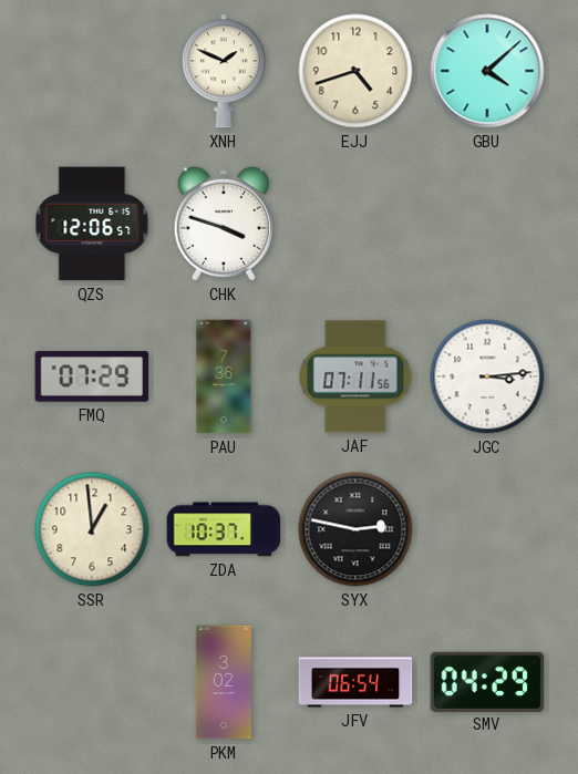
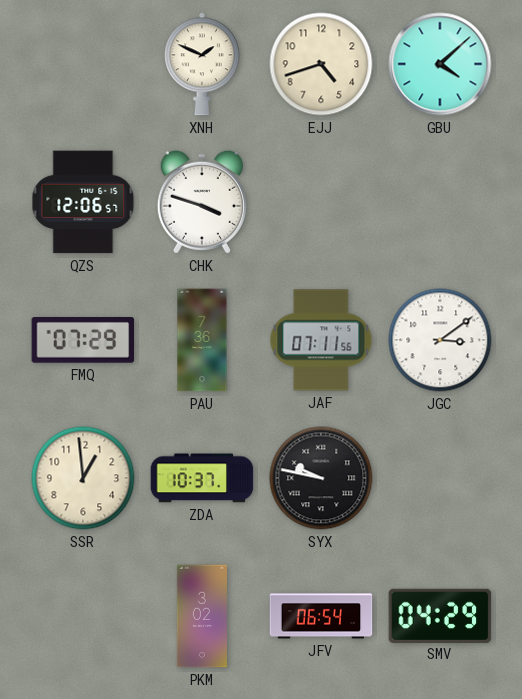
JGC: 3:14 -> 3:09
SYX: 2:47 -> 9:47
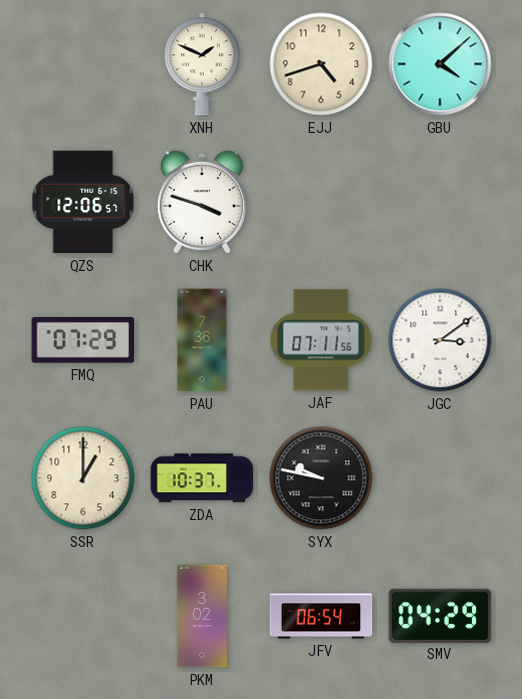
SSR: 12:59 -> 1:00
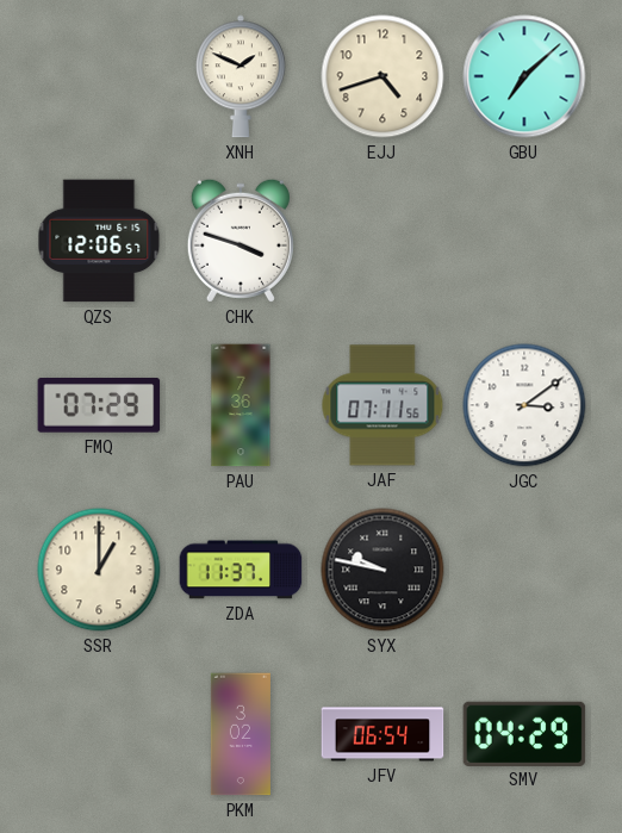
GBU: 4:08 -> 7:08
ZDA: 10:37 -> 11:37
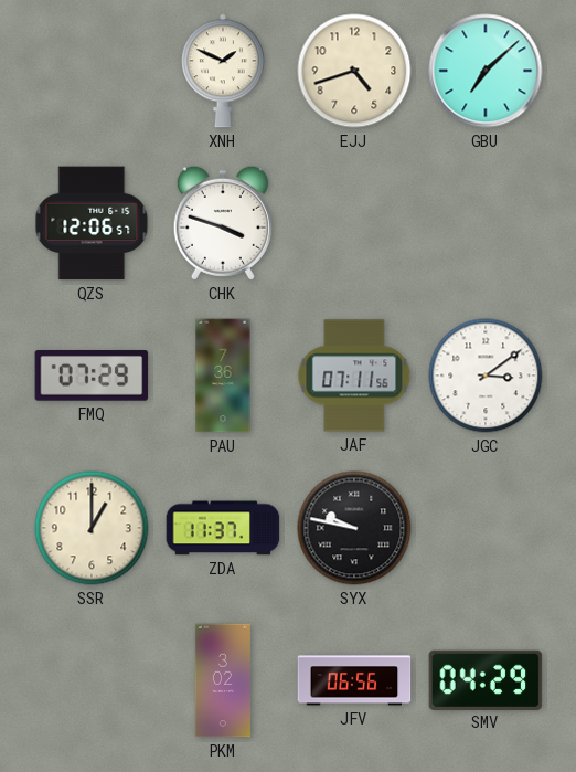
JFV: 06:54 -> 06:56
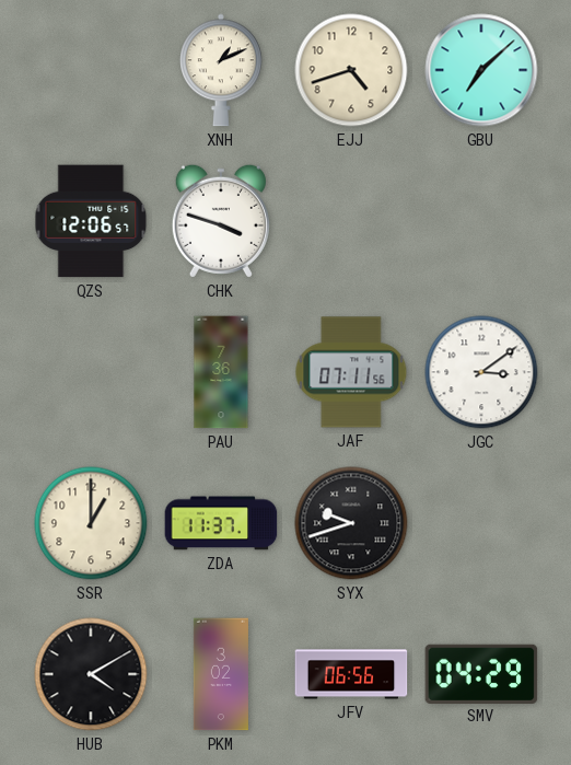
XNH: 1:49 -> 1:11
FMQ: 07:29 -> none
SYX: 9:47 -> 9:42
HUB: none -> 4:10
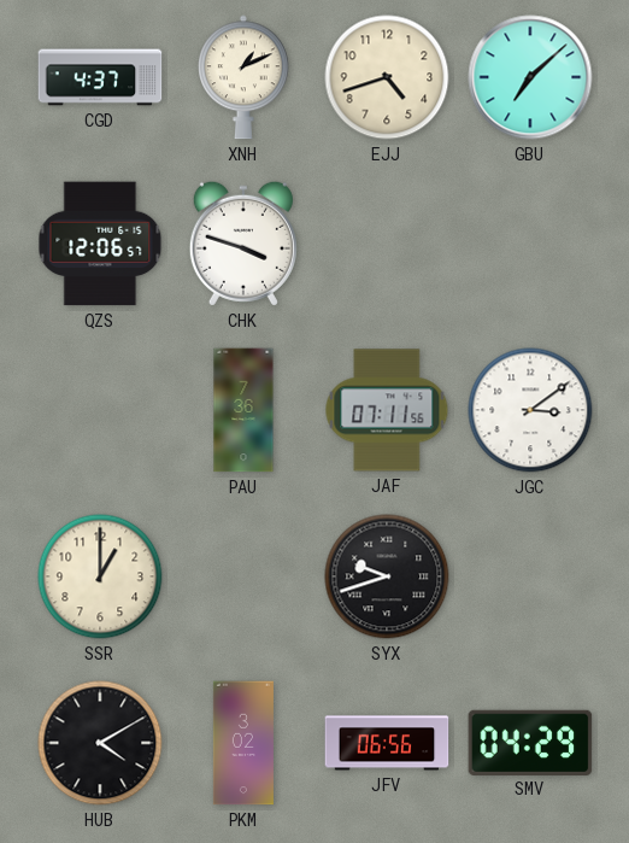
CGD: none -> 4:37
ZDA: 11:37 -> none
